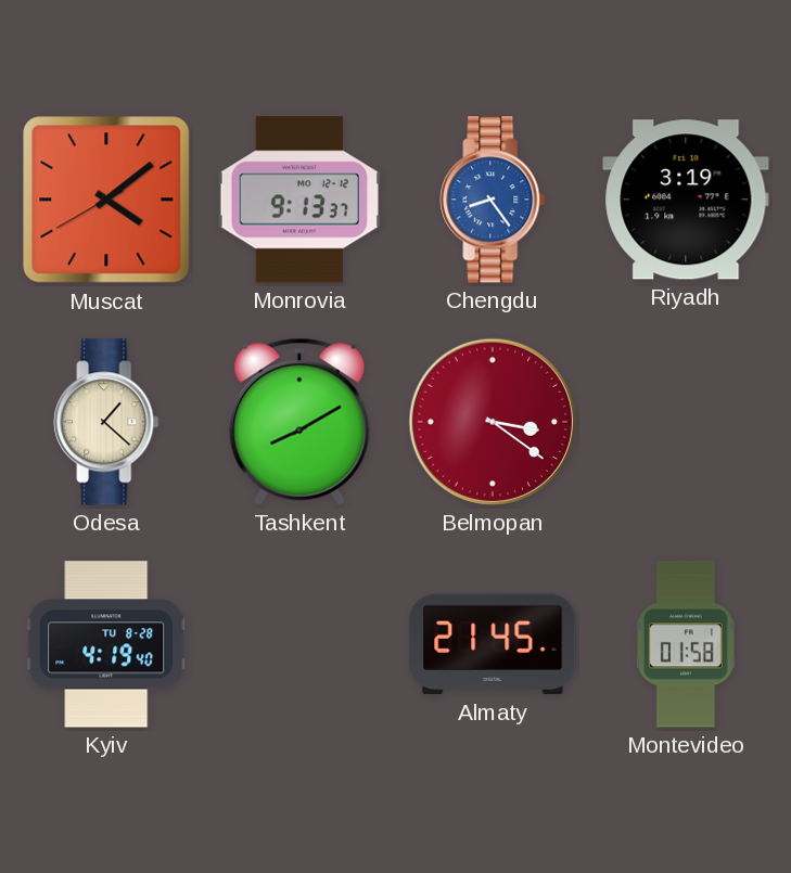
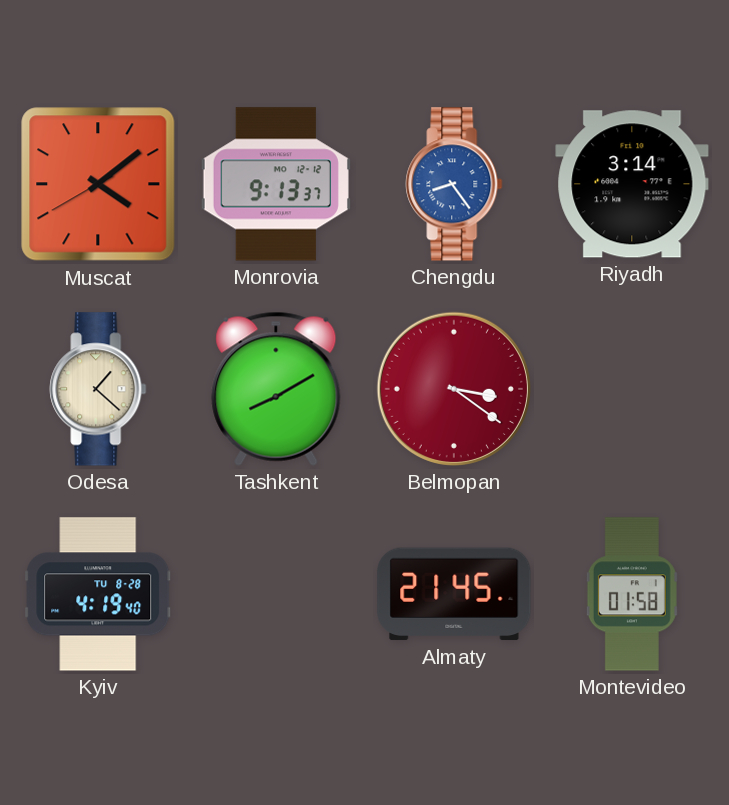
Riyadh: 3:19 -> 3:14
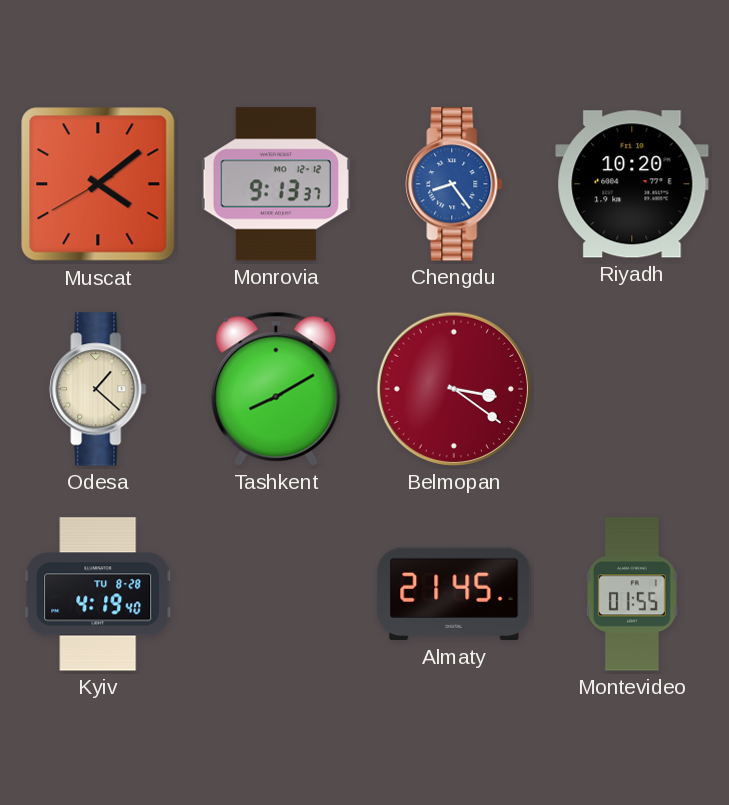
Riyadh: 3:14 -> 10:20
Montevideo: 01:58 -> 01:55
